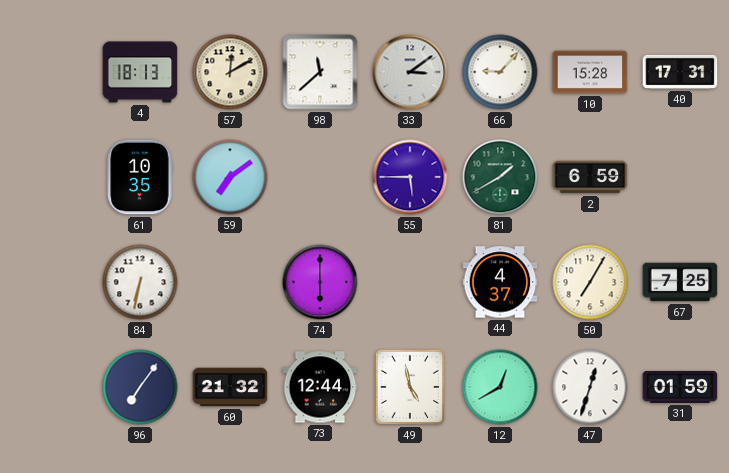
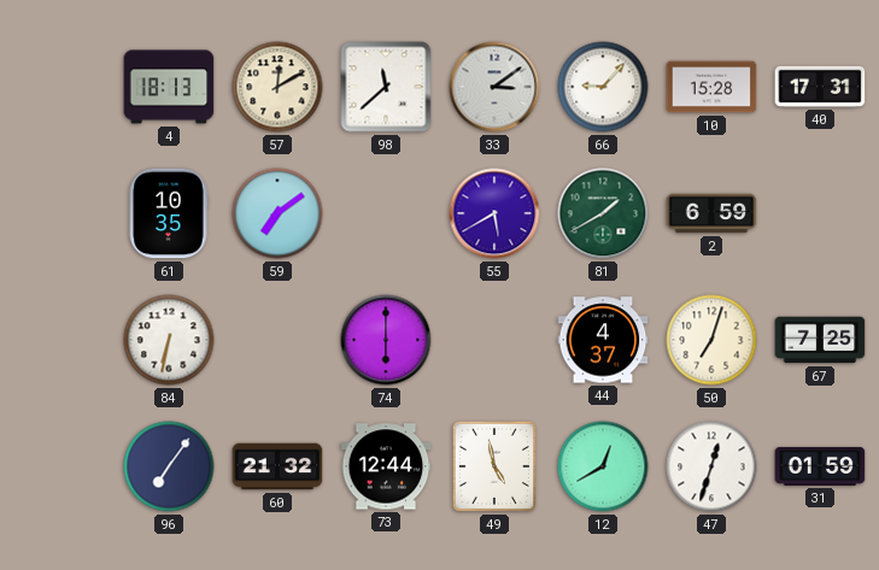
55: 5:45 -> 5:40
50: 7:05 -> 7:03
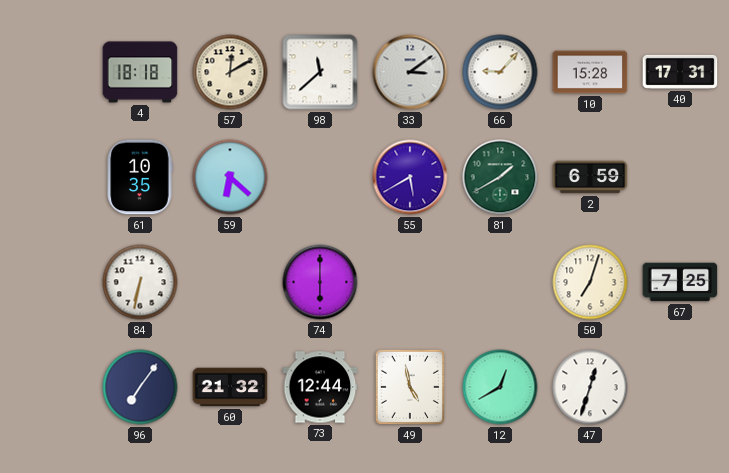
4: 18:13 -> 18:18
59: 7:09 -> 6:22
44: 4:37 -> none
31: 01:59 -> none
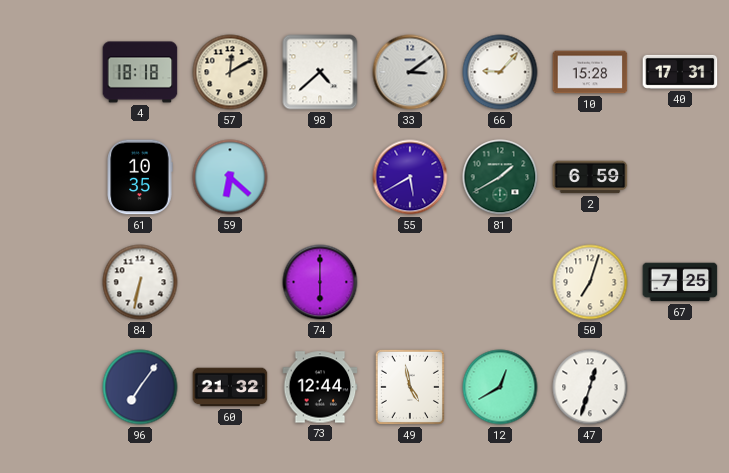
98: 11:38 -> 4:38
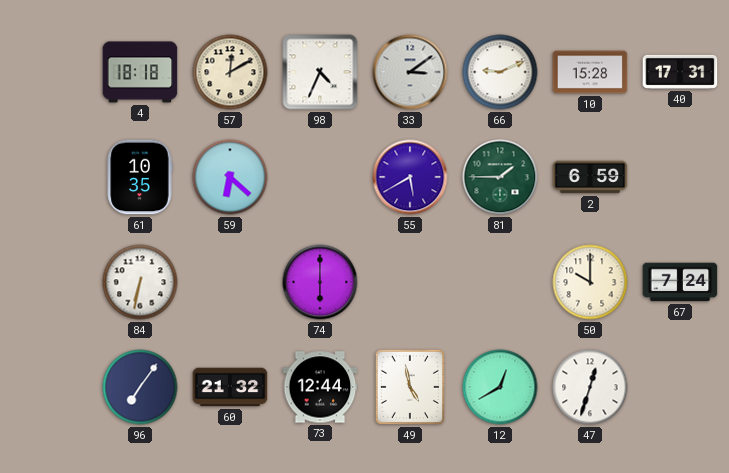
98: 4:38 -> 4:34
66: 9:07 -> 9:11
81: 1:40 -> 1:45
50: 7:03 -> 10:00
67: 7:25 -> 7:24
